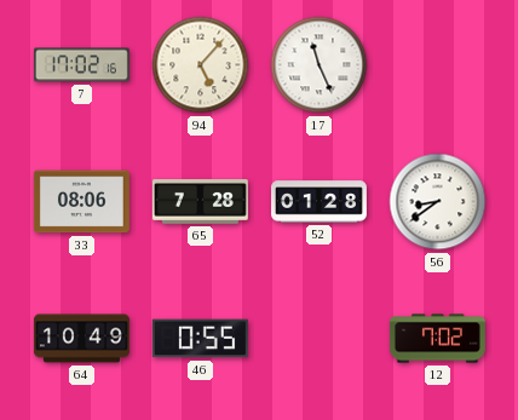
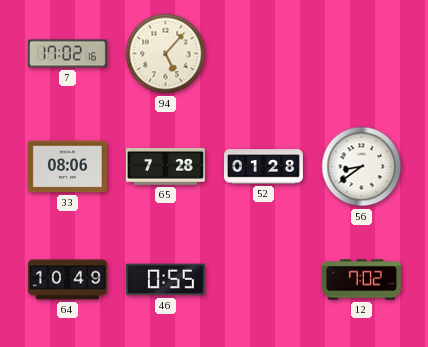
17: 11:26 -> none
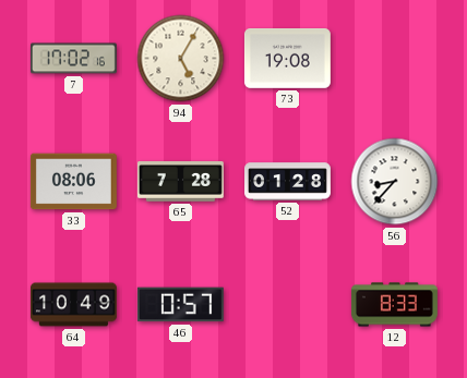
94: 5:07 -> 5:05
73: none -> 19:08
56: 8:39 -> 8:37
46: 0:55 -> 0:57
12: 7:02 -> 8:33
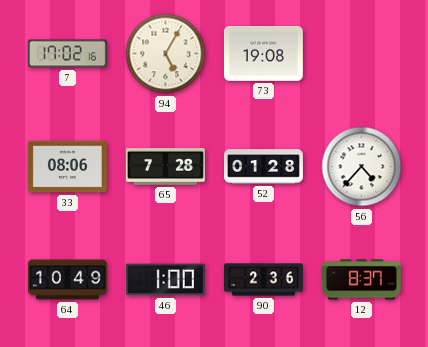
56: 8:37 -> 4:37
46: 0:57 -> 1:00
90: none -> 2:36
12: 8:33 -> 8:37
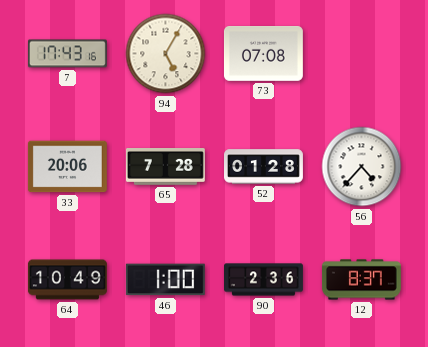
7: 17:02 -> 17:43
73: 19:08 -> 07:08
33: 08:06 -> 20:06
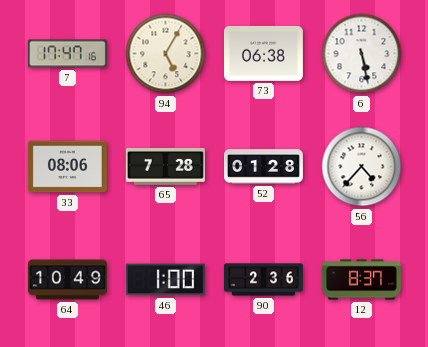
7: 17:43 -> 17:47
73: 07:08 -> 06:38
6: none -> 5:28
33: 20:06 -> 08:06
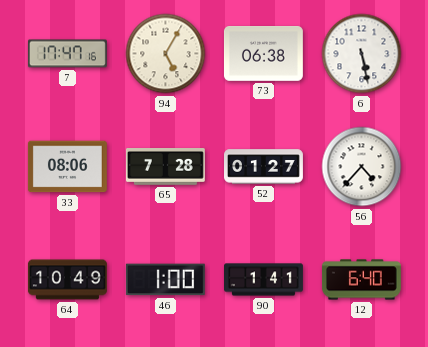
52: 01:28 -> 01:27
90: 2:36 -> 1:41
12: 8:37 -> 6:40
